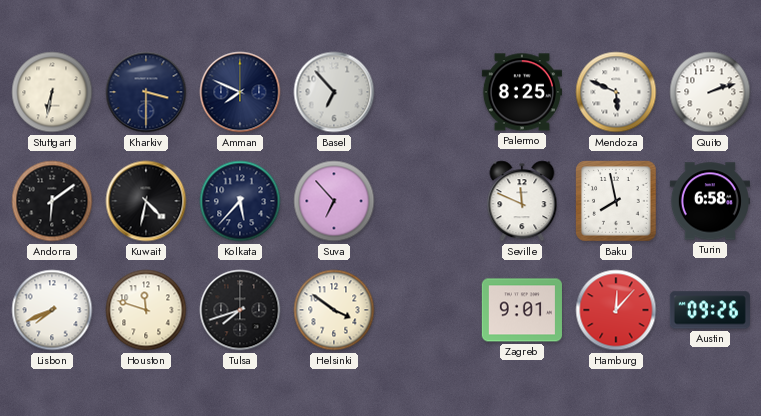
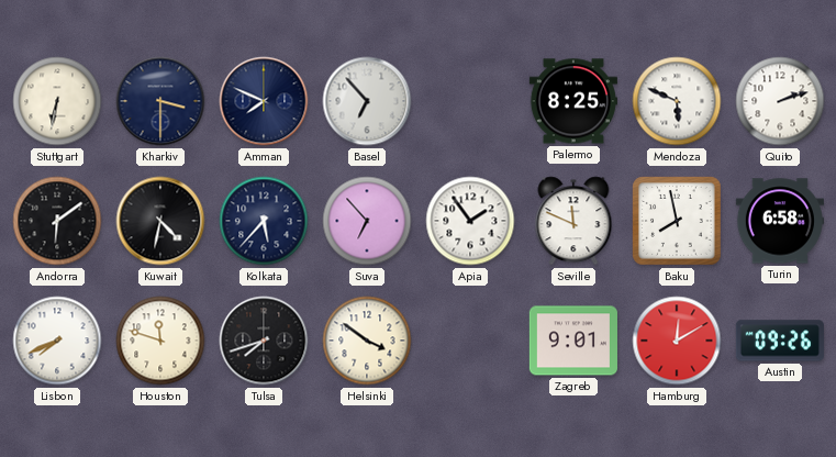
Apia: none -> 1:54
Hamburg: 12:07 -> 12:10
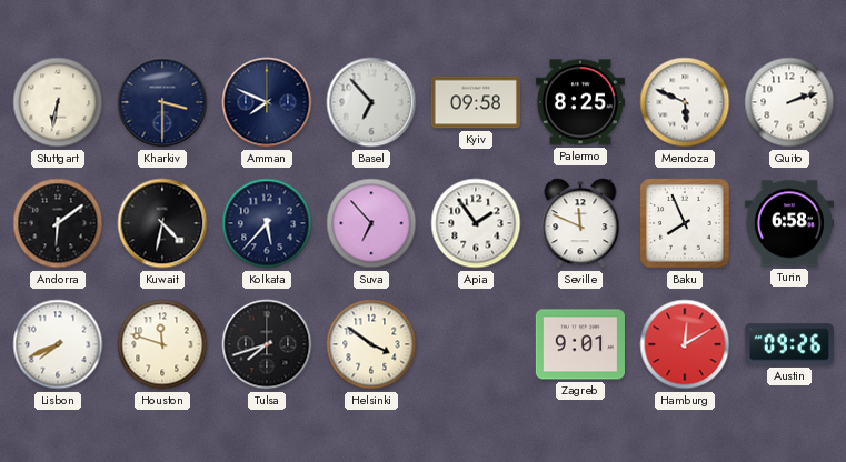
Kyiv: none -> 09:58
Baku: 7:58 -> 7:56
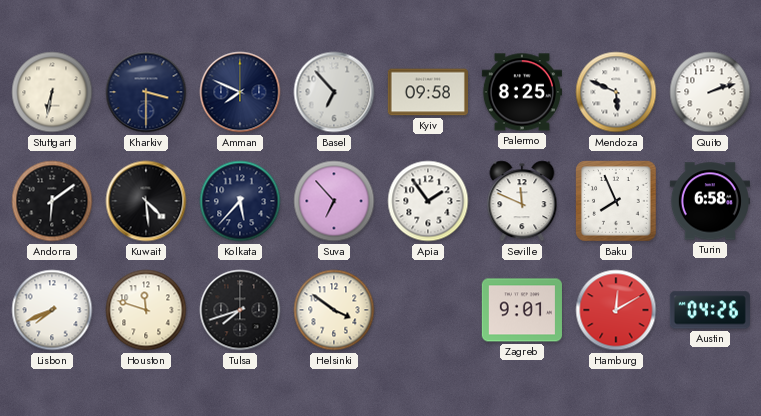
Kuwait: 4:32 -> 4:29
Austin: 09:26 -> 04:26
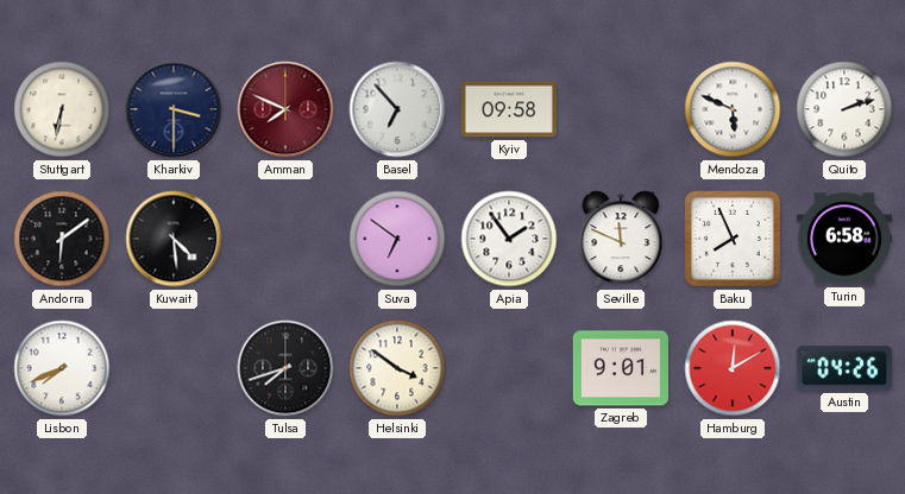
Amman dial: navy -> burgundy
Palermo: 8:25 -> none
Kolkata: 5:37 -> none
Suva: 6:53 -> 6:51
Houston: 11:48 -> none
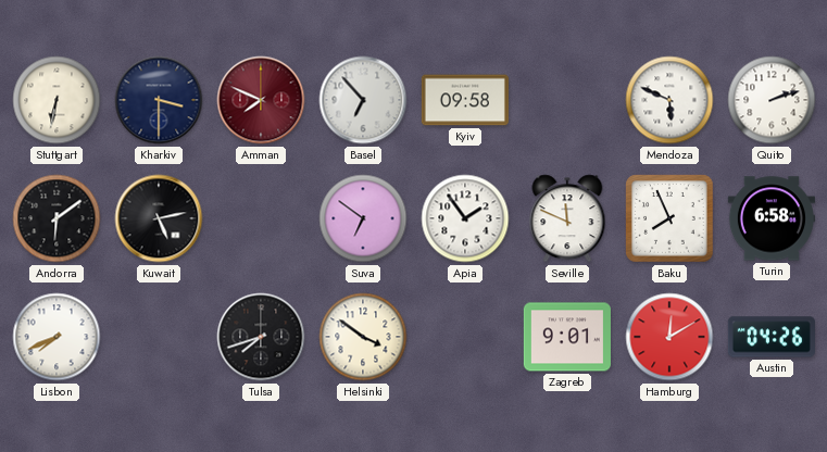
Kuwait: 4:29 -> 5:13
